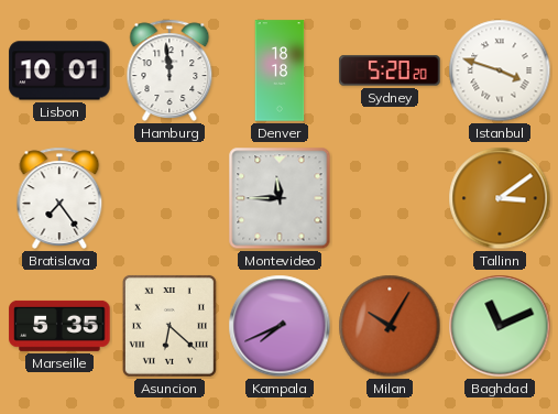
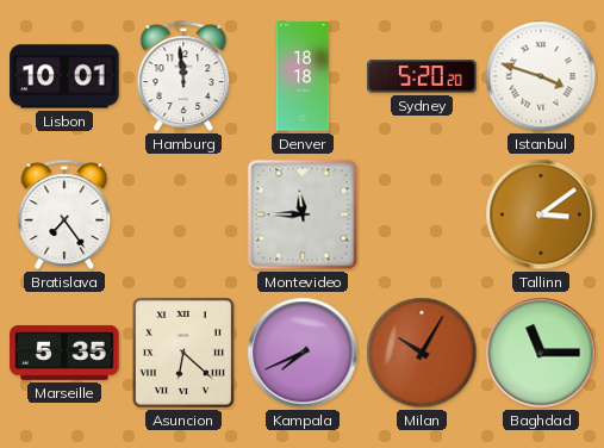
Baghdad: 11:11 -> 11:15
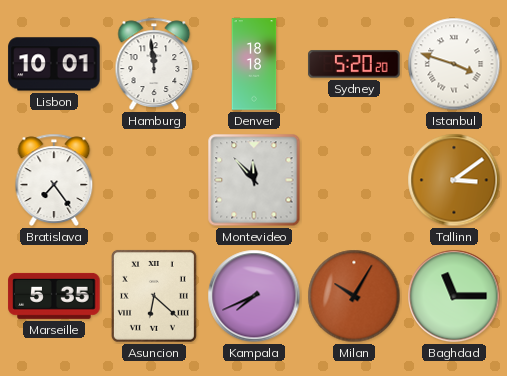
Montevideo: 11:45 -> 11:53
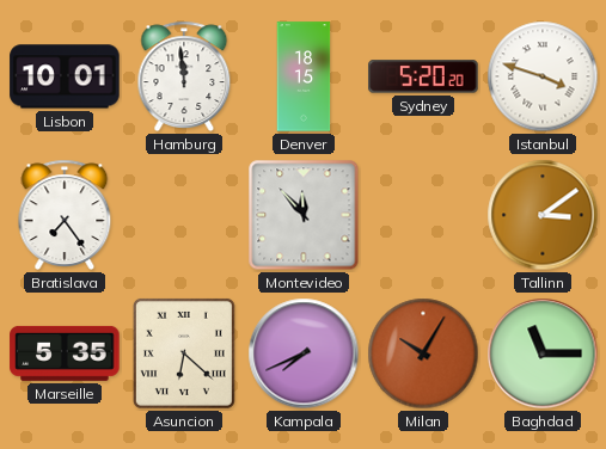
Denver: 18:18 -> 18:15
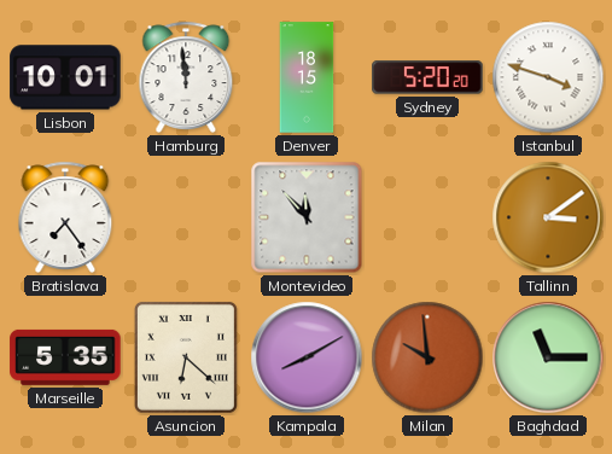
Kampala: 7:41 -> 8:10
Milan: 10:05 -> 9:59
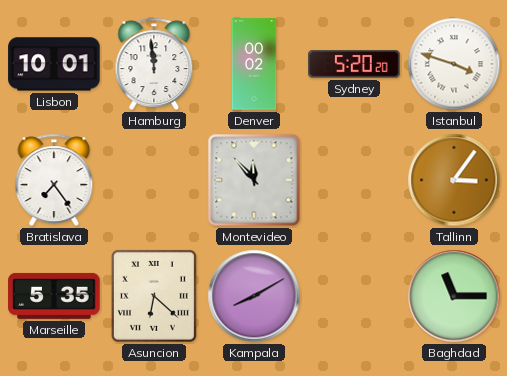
Denver: 18:15 -> 00:02
Tallinn: 3:09 -> 3:06
Milan: 9:59 -> none
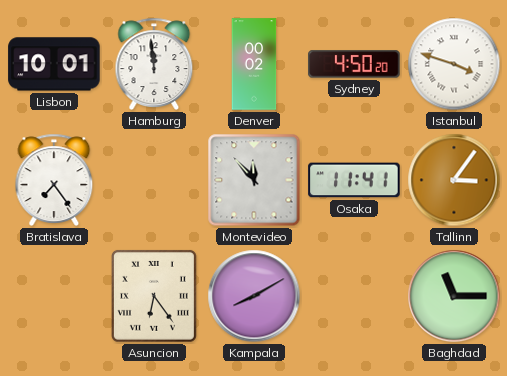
Sydney: 5:20 -> 4:50
Osaka: none -> 11:41
Marseille: 5:35 -> none
Asuncion: 6:22 -> 6:24
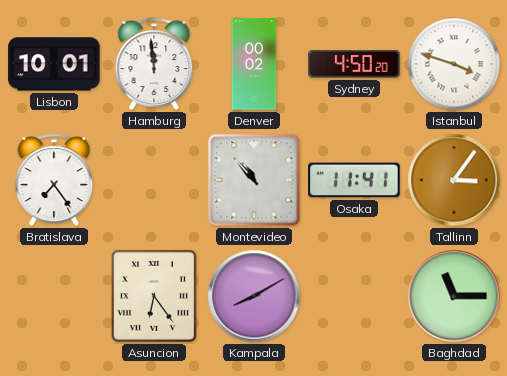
Montevideo: 11:53 -> 10:53
